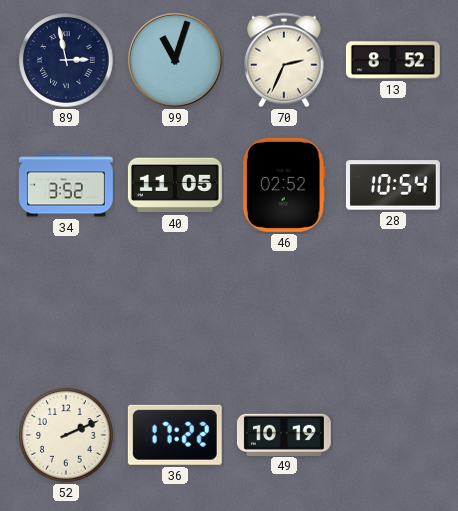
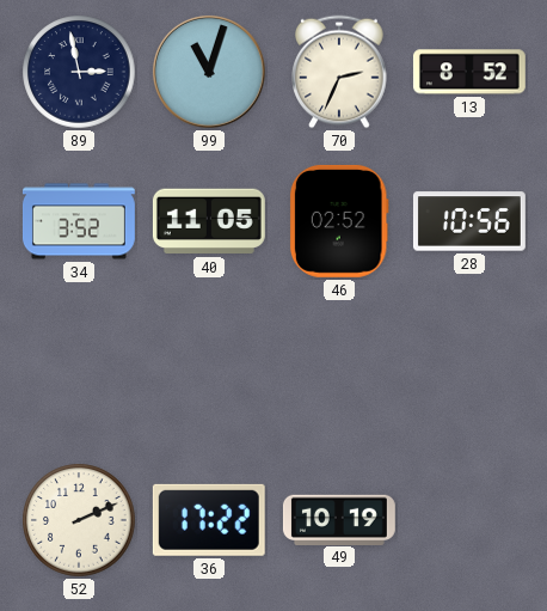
28: 10:54 -> 10:56
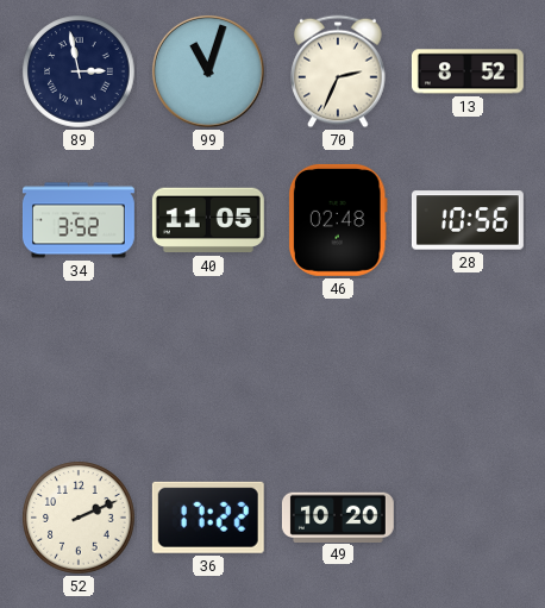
46: 02:52 -> 02:48
49: 10:19 -> 10:20
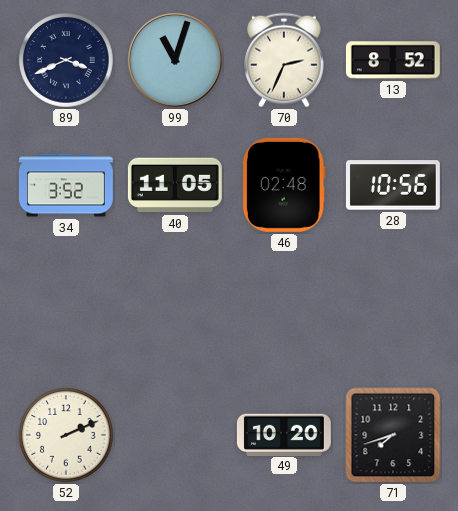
89: 2:58 -> 3:41
36: 17:22 -> none
71: none -> 7:42
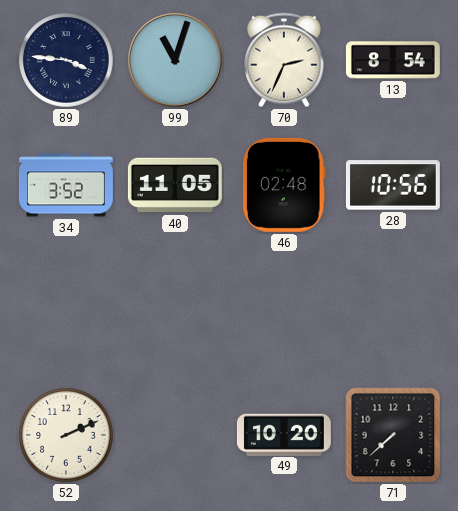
89: 3:41 -> 3:46
13: 8:52 -> 8:54
71: 7:42 -> 7:38
